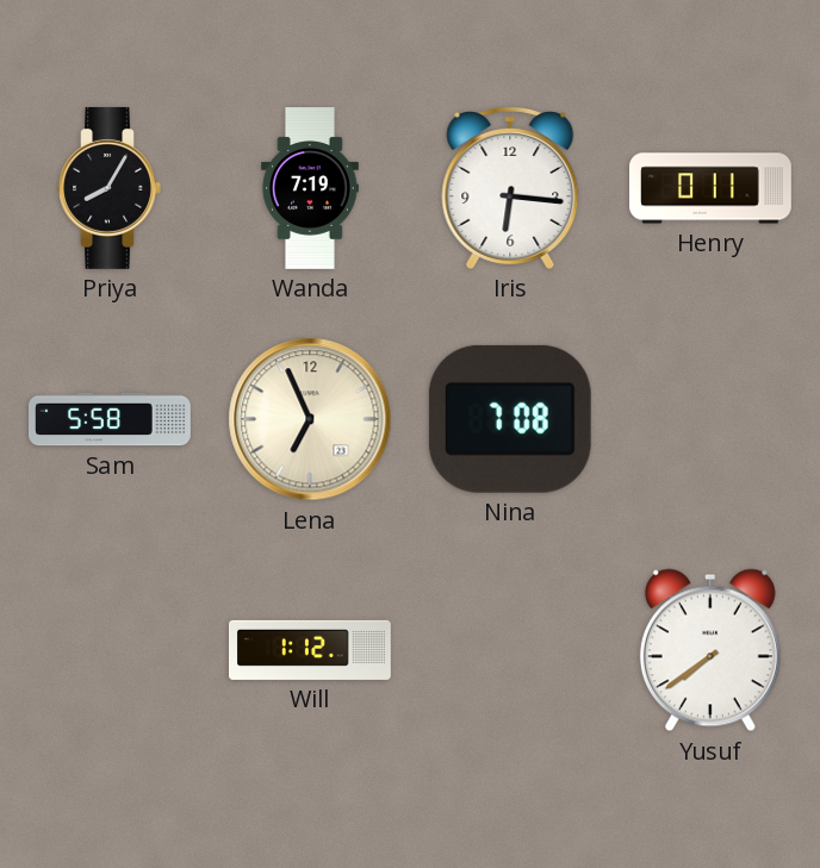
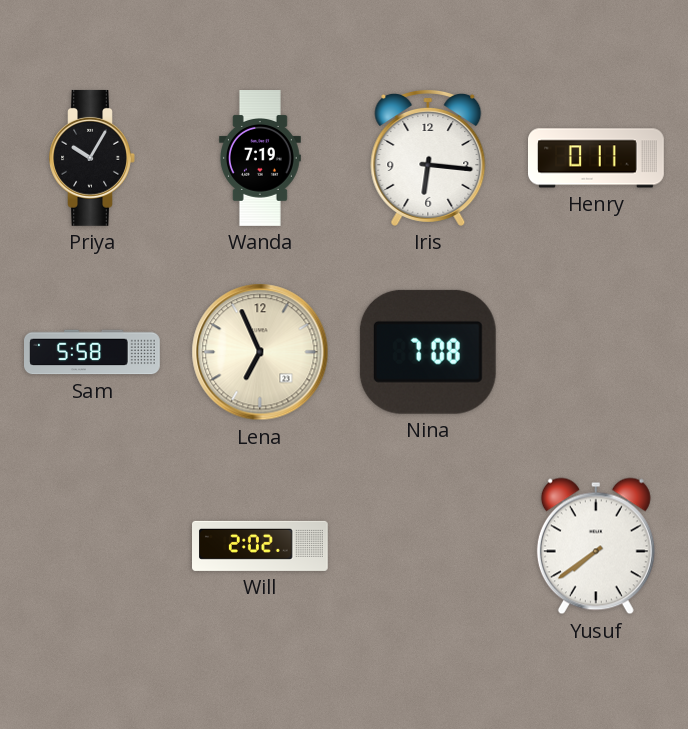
Priya: 8:05 -> 10:05
Will: 1:12 -> 2:02
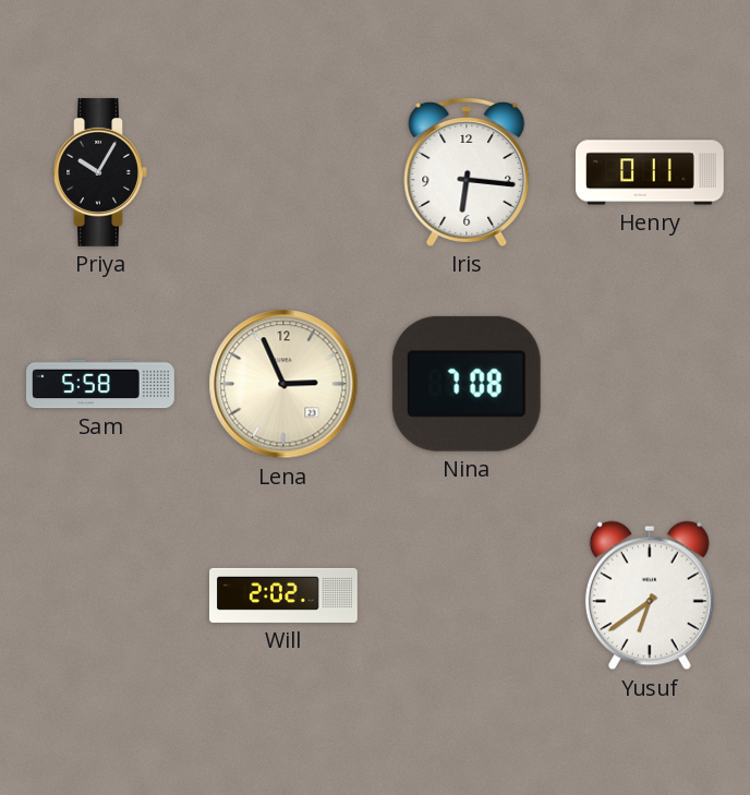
Wanda: 7:19 -> none
Lena: 6:56 -> 2:56
Yusuf: 7:39 -> 6:39
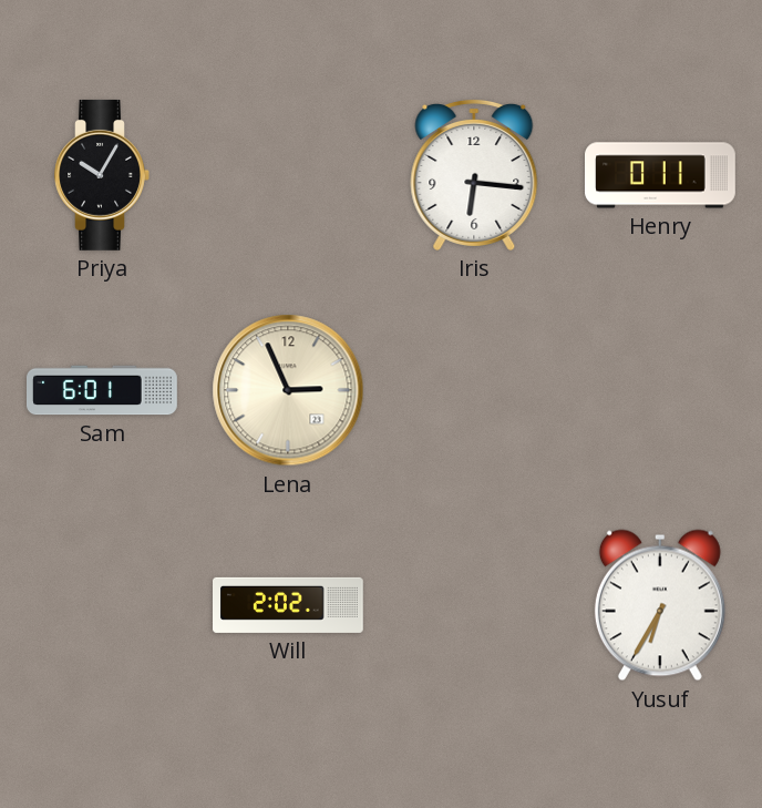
Sam: 5:58 -> 6:01
Nina: 7:08 -> none
Yusuf: 6:39 -> 6:35
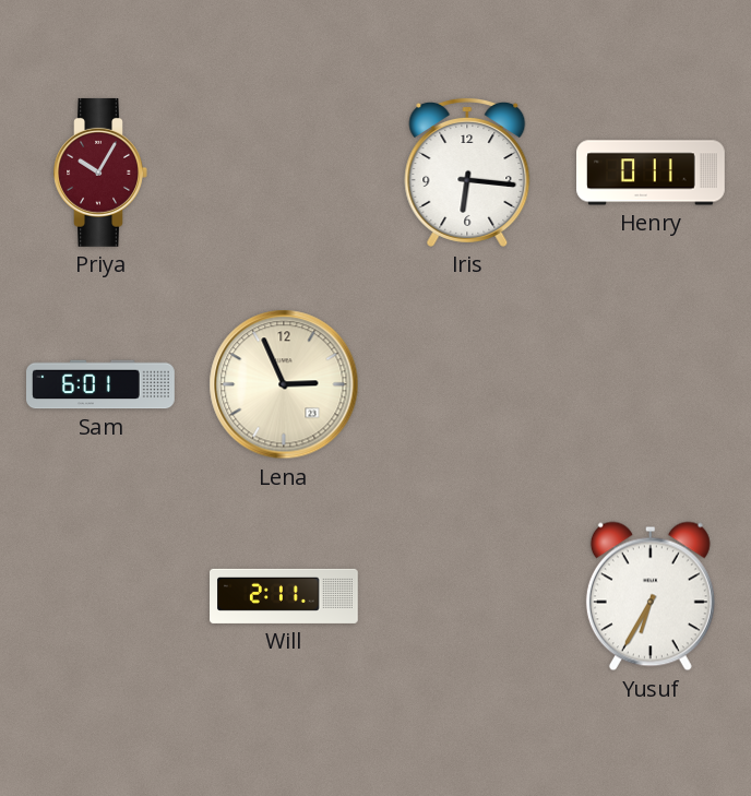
Priya dial: black -> burgundy
Will: 2:02 -> 2:11
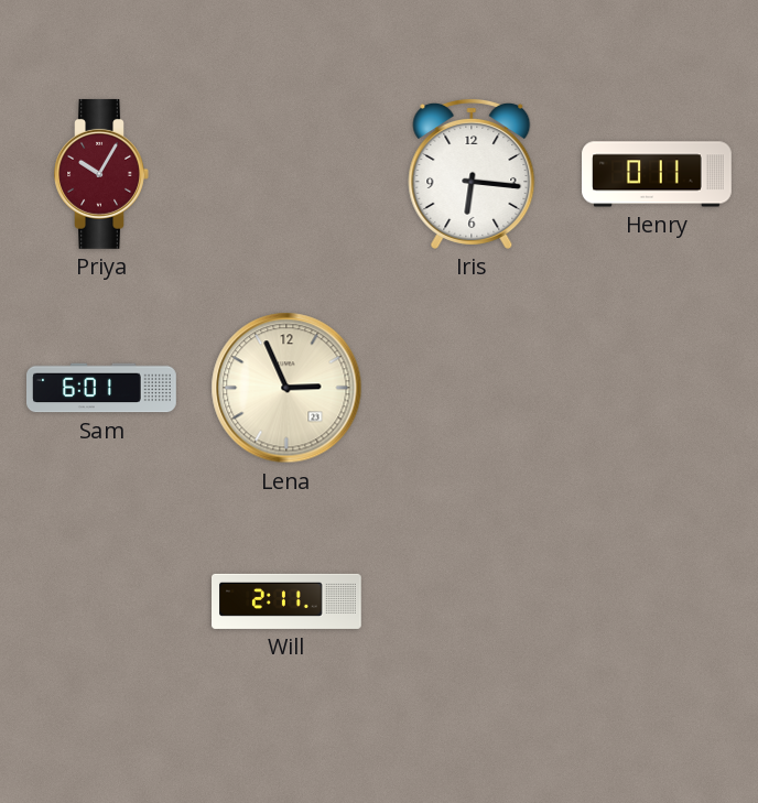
Yusuf: 6:35 -> none
